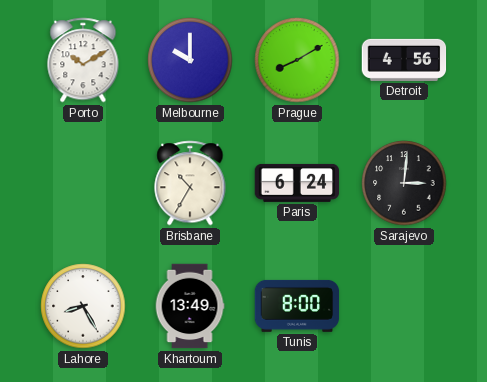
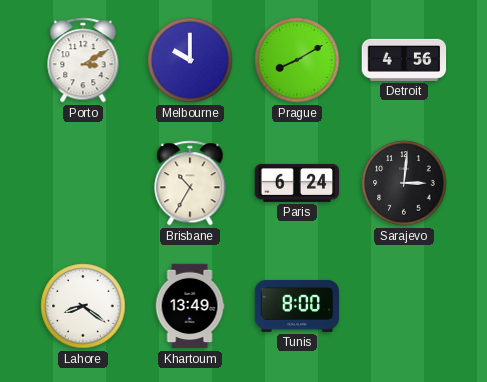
Porto: 10:10 -> 3:10
Lahore: 8:25 -> 8:21
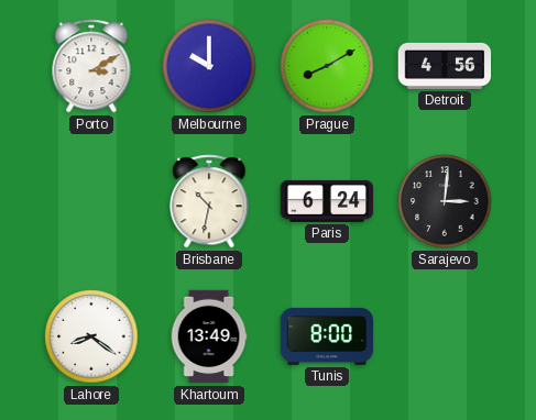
Brisbane: 10:35 -> 10:32
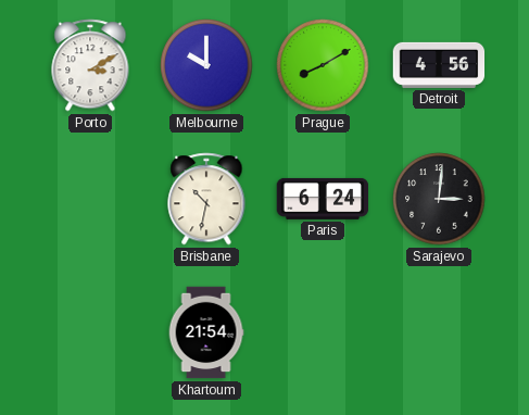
Lahore: 8:21 -> none
Khartoum: 13:49 -> 21:54
Tunis: 8:00 -> none
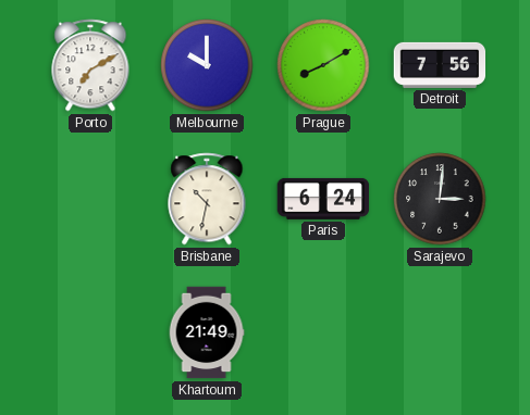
Porto: 3:10 -> 7:10
Detroit: 4:56 -> 7:56
Khartoum: 21:54 -> 21:49
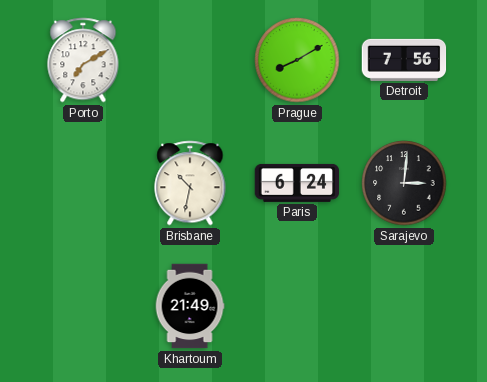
Melbourne: 10:00 -> none
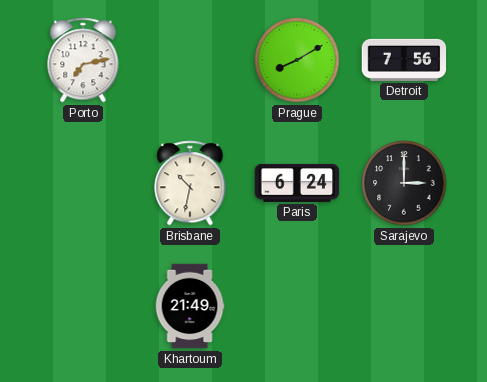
Porto: 7:10 -> 7:13
Sarajevo: 3:01 -> 3:00
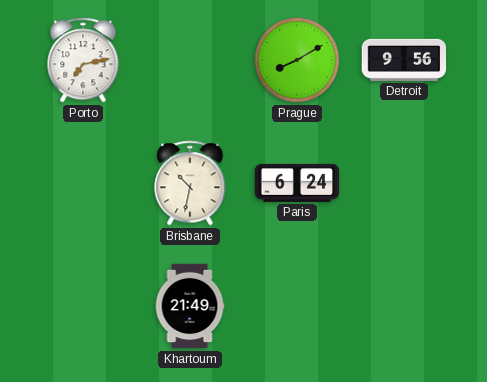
Detroit: 7:56 -> 9:56
Sarajevo: 3:00 -> none
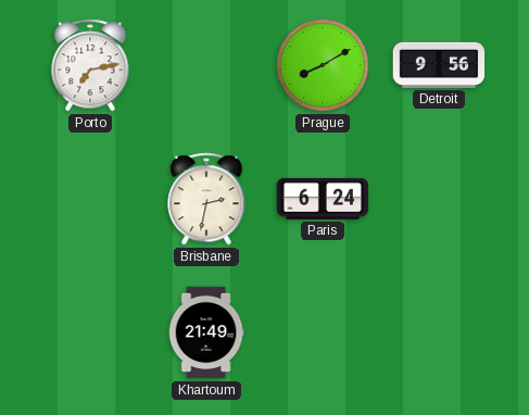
Brisbane: 10:32 -> 2:32
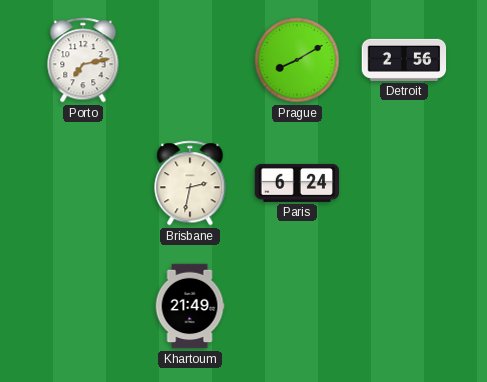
Detroit: 9:56 -> 2:56
